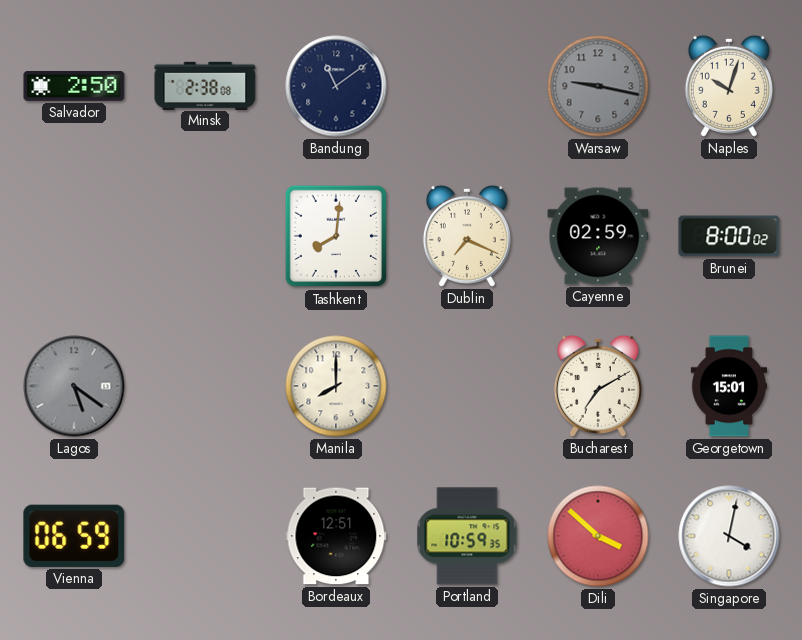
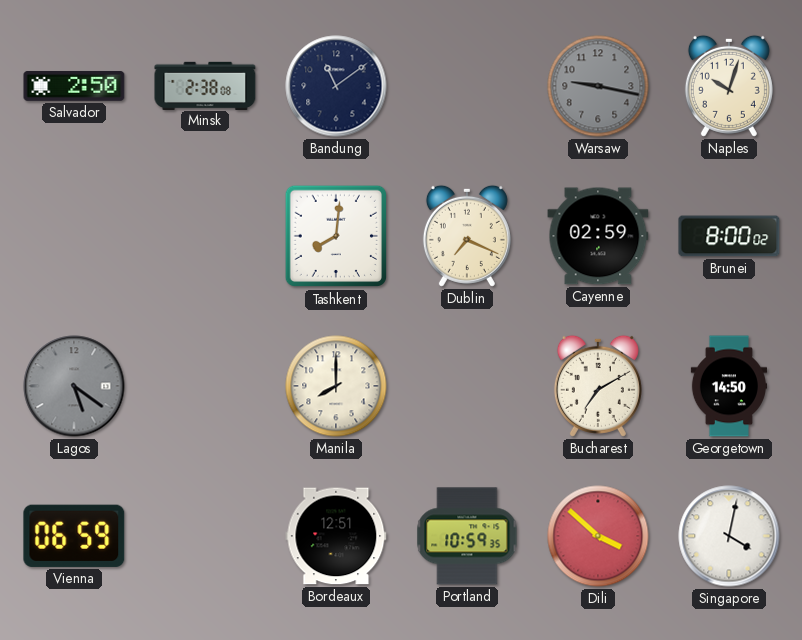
Georgetown: 15:01 -> 14:50
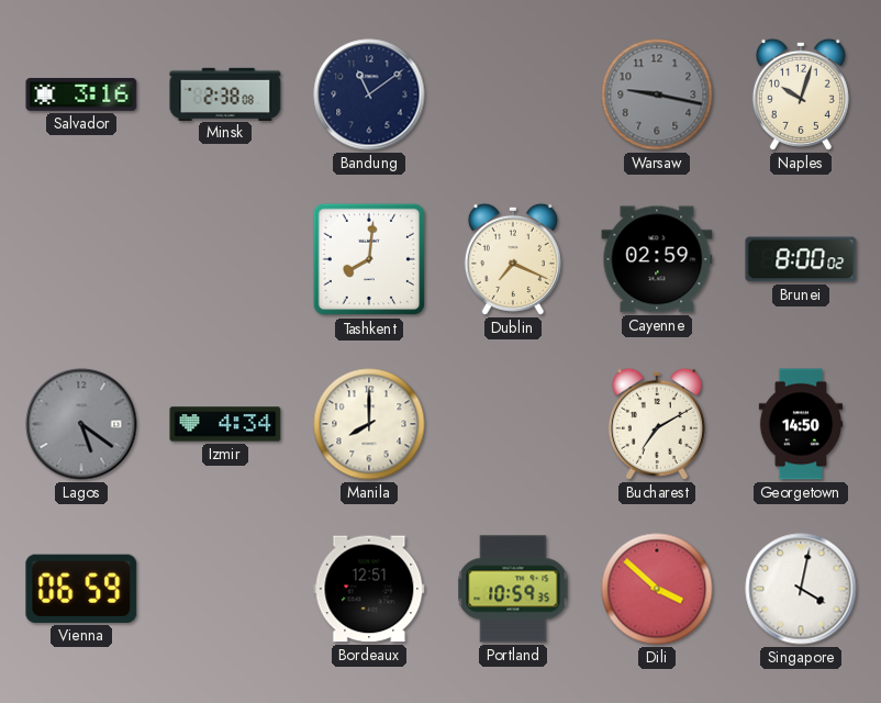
Salvador: 2:50 -> 3:16
Izmir: none -> 4:34
